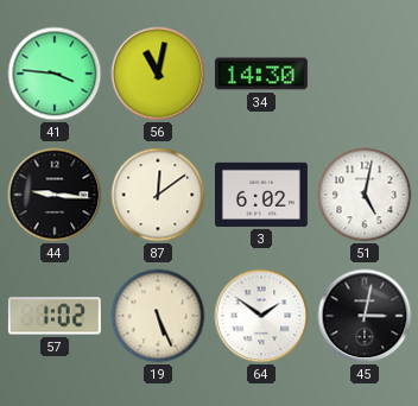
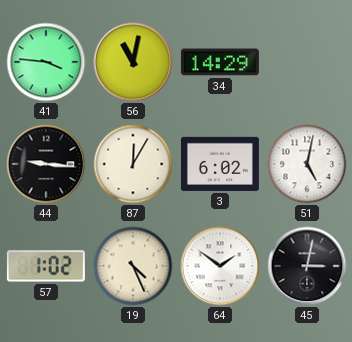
34: 14:30 -> 14:29
87: 12:09 -> 12:05
19: 5:26 -> 4:26
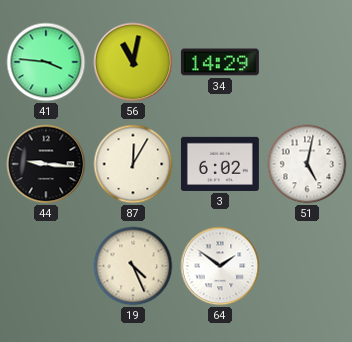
57: 1:02 -> none
45: 3:02 -> none
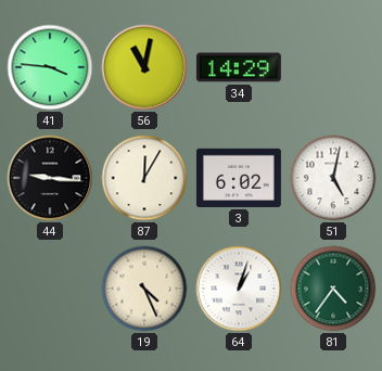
64: 1:51 -> 1:03
81: none -> 4:36
